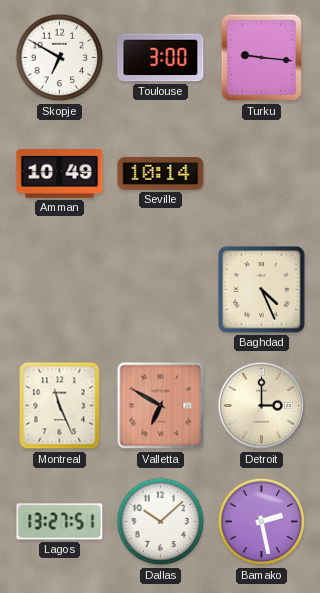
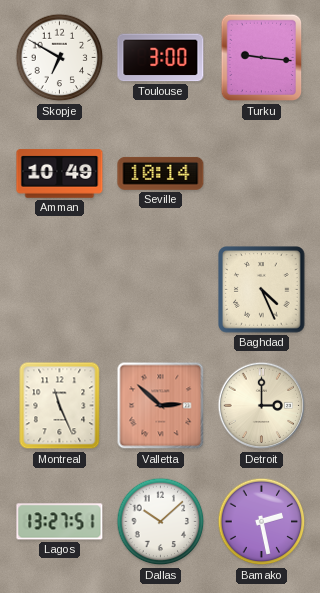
Valletta: 6:50 -> 2:52
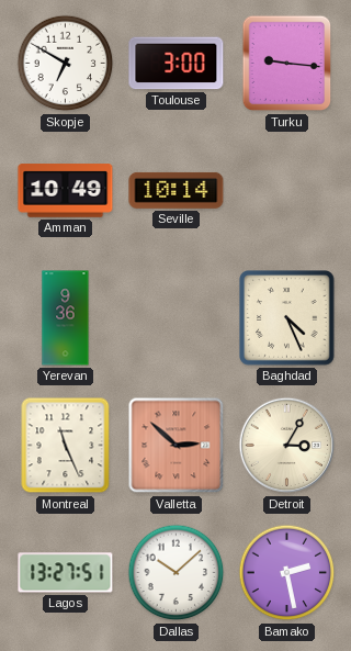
Yerevan: none -> 9:36
Detroit: 3:00 -> 3:05
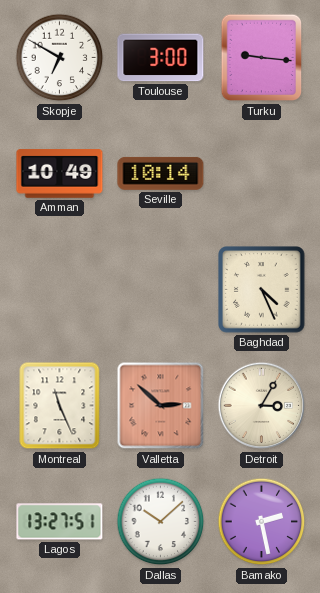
Yerevan: 9:36 -> none
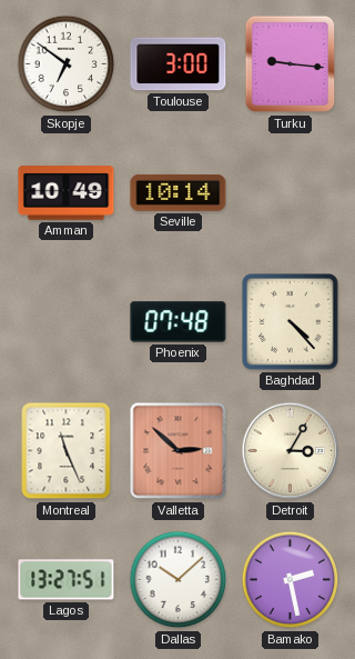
Skopje: 6:50 -> 6:51
Phoenix: none -> 07:48
Baghdad: 4:26 -> 4:23
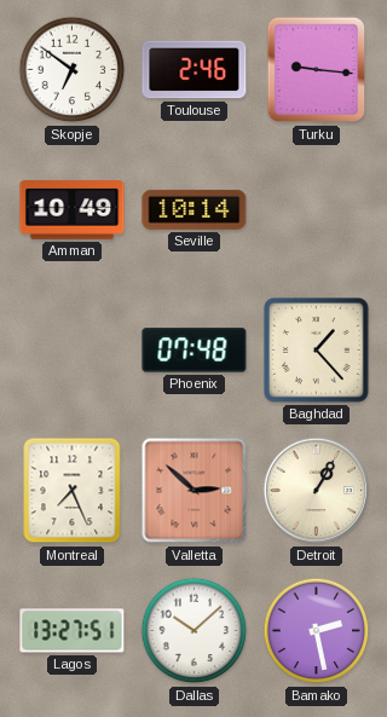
Toulouse: 3:00 -> 2:46
Baghdad: 4:23 -> 1:23
Montreal: 11:26 -> 7:26
Detroit: 3:05 -> 1:05
